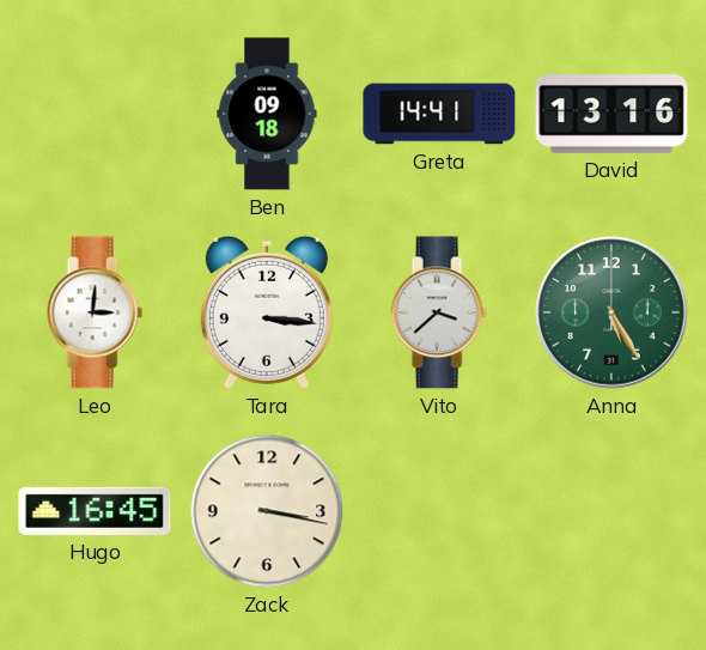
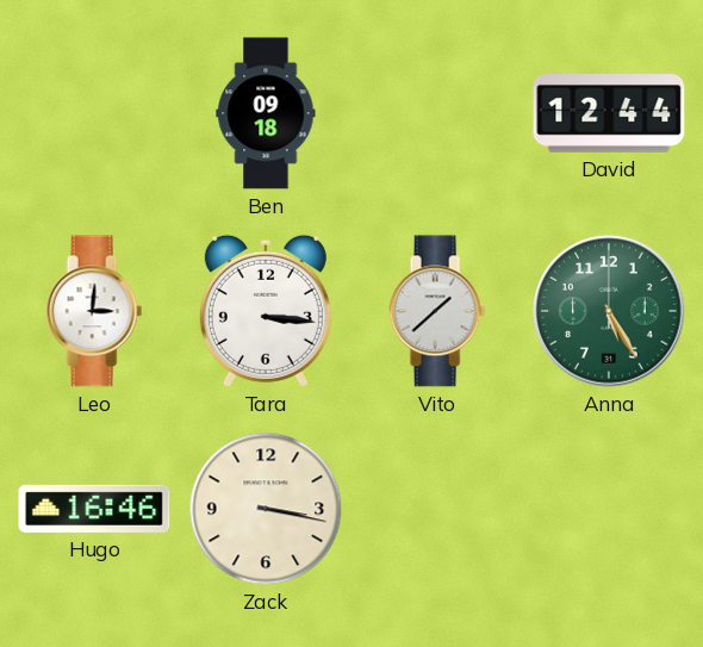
Greta: 14:41 -> none
David: 13:16 -> 12:44
Vito: 3:38 -> 1:38
Hugo: 16:45 -> 16:46
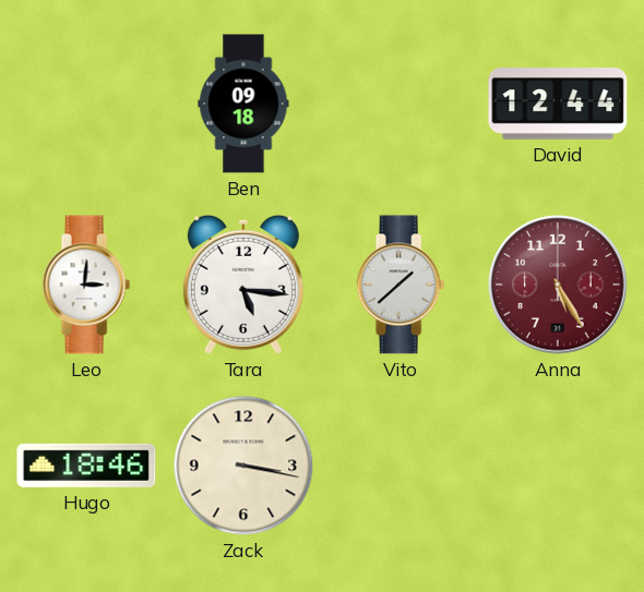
Tara: 3:16 -> 5:16
Anna dial: green -> burgundy
Hugo: 16:46 -> 18:46
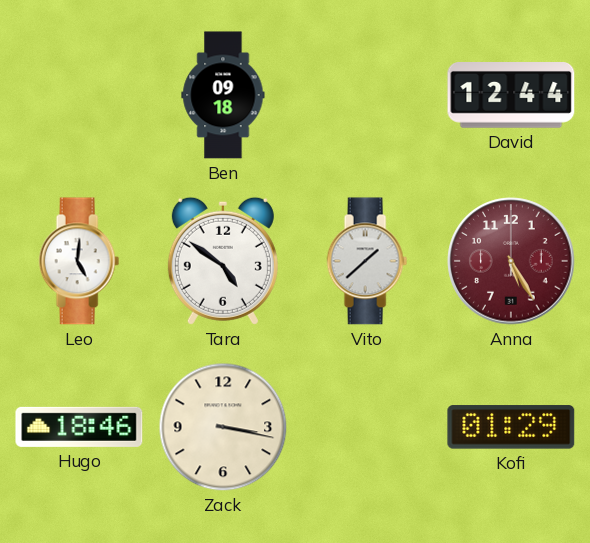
Leo: 3:01 -> 5:01
Tara: 5:16 -> 4:51
Kofi: none -> 01:29
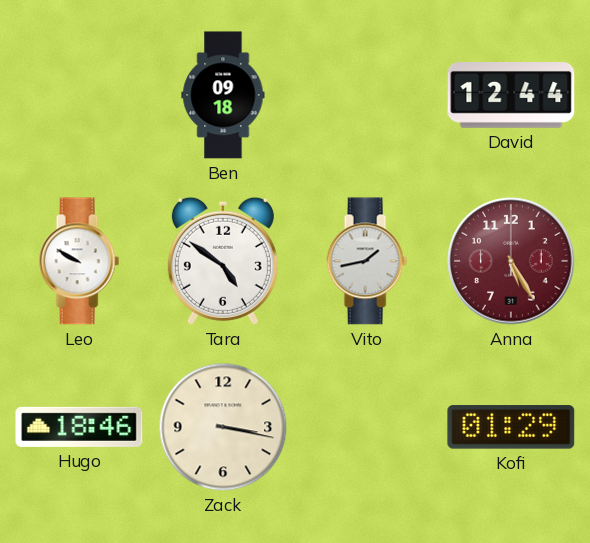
Leo: 5:01 -> 9:50
Vito: 1:38 -> 1:43
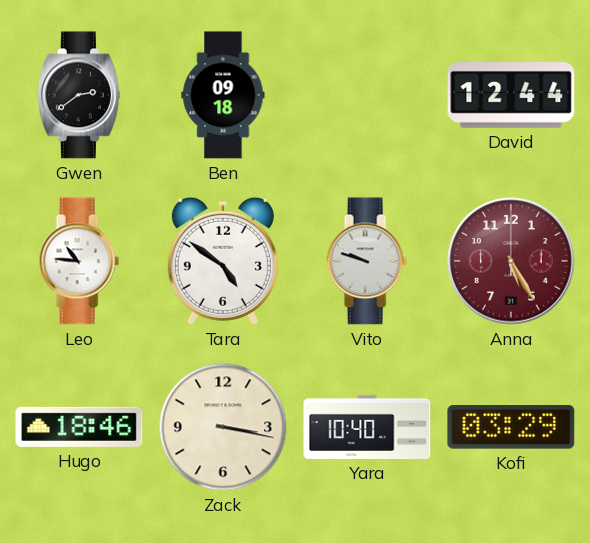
Gwen: none -> 2:39
Leo: 9:50 -> 10:46
Vito: 1:43 -> 9:48
Yara: none -> 10:40
Kofi: 01:29 -> 03:29
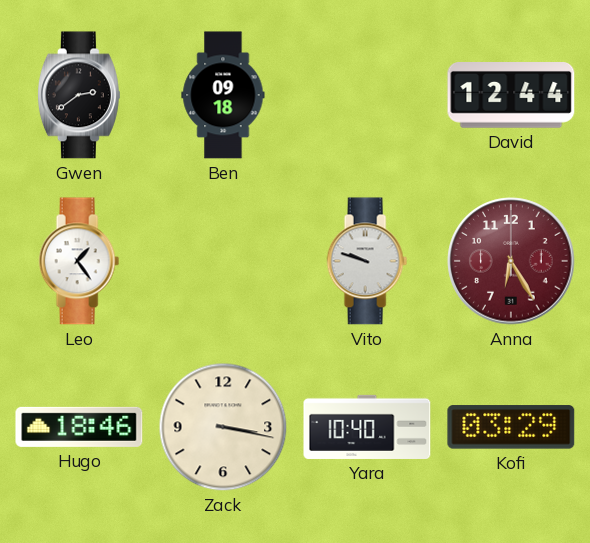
Leo: 10:46 -> 1:24
Tara: 4:51 -> none
Anna: 5:25 -> 6:25
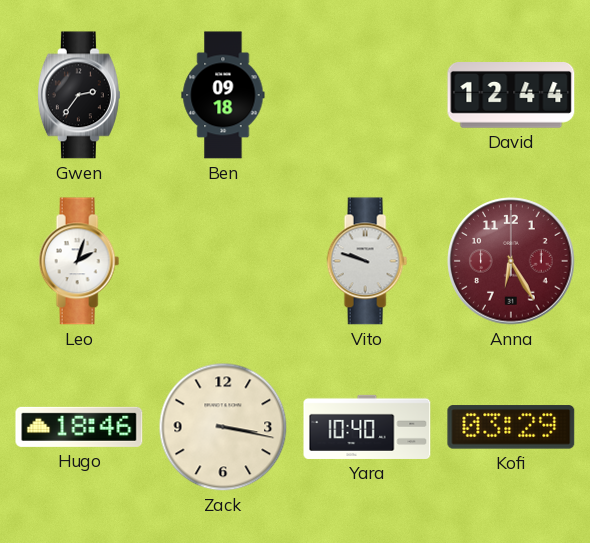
Gwen: 2:39 -> 2:36
Leo: 1:24 -> 2:03
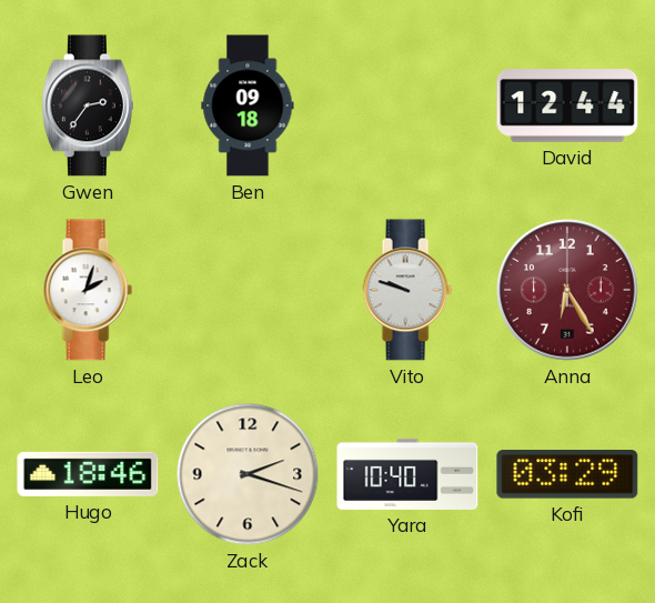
Zack: 3:17 -> 2:18
